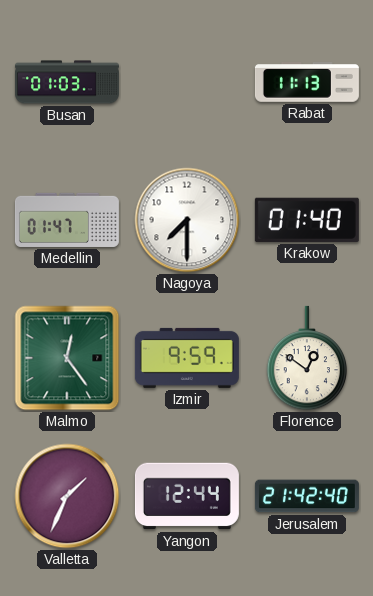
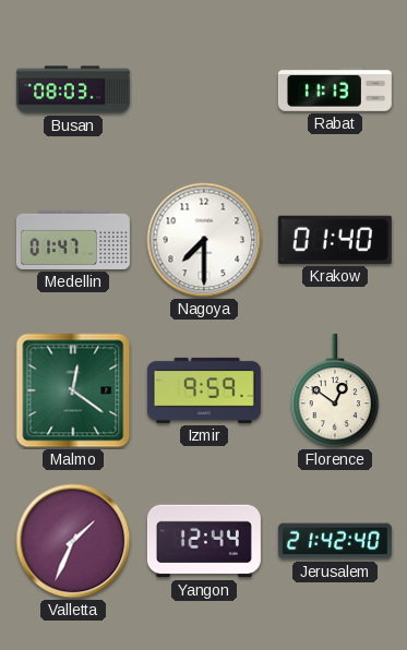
Busan: 01:03 -> 08:03
Malmo: 12:24 -> 12:21
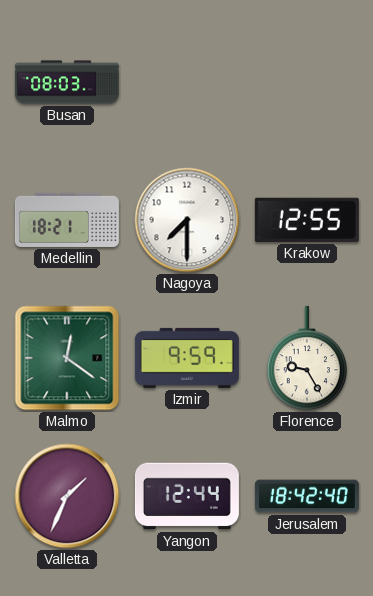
Rabat: 11:13 -> none
Medellin: 01:47 -> 18:21
Krakow: 01:40 -> 12:55
Florence: 12:51 -> 9:25
Jerusalem: 21:42 -> 18:42
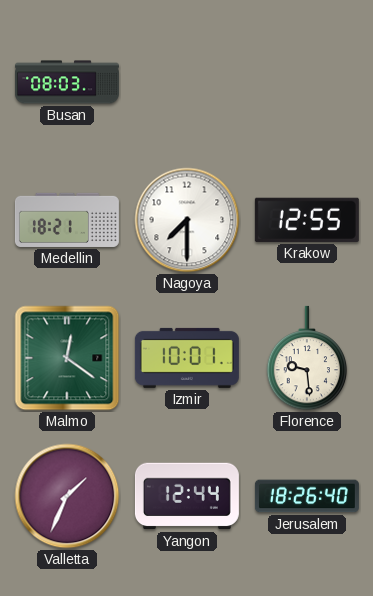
Izmir: 9:59 -> 10:01
Florence: 9:25 -> 9:29
Jerusalem: 18:42 -> 18:26
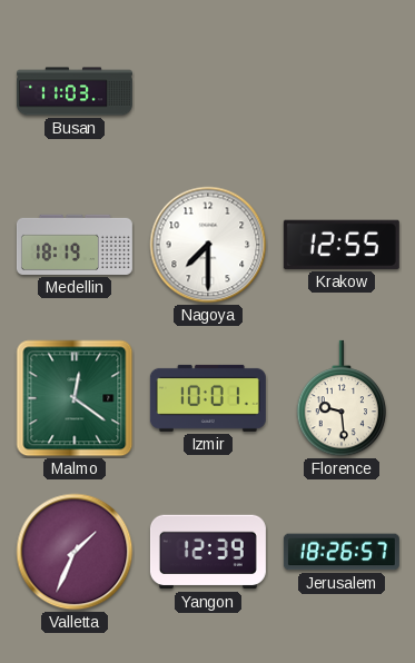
Busan: 08:03 -> 11:03
Medellin: 18:21 -> 18:19
Yangon: 12:44 -> 12:39
Jerusalem: 18:26:40 -> 18:26:57
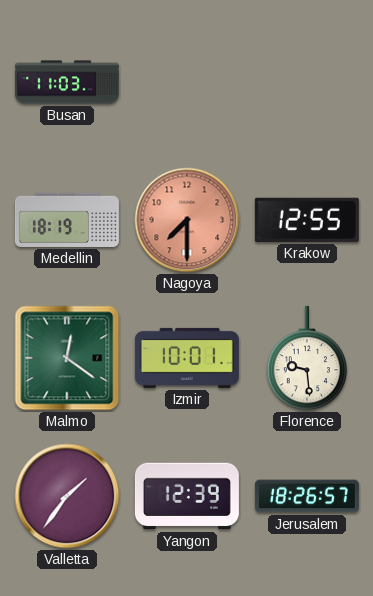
Nagoya dial: white -> salmon
Valletta: 1:34 -> 1:36
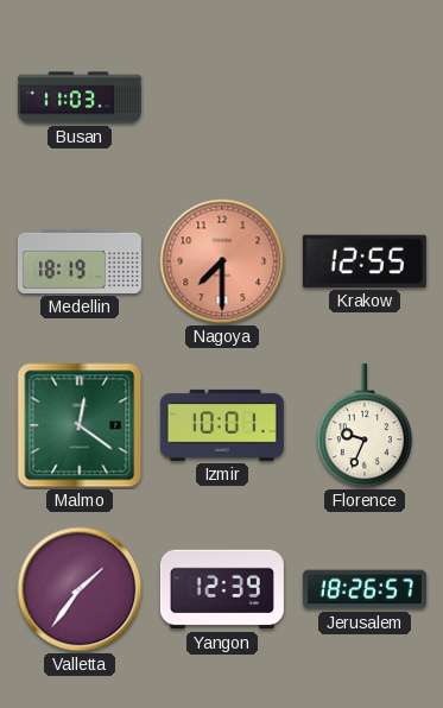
Florence: 9:29 -> 9:34
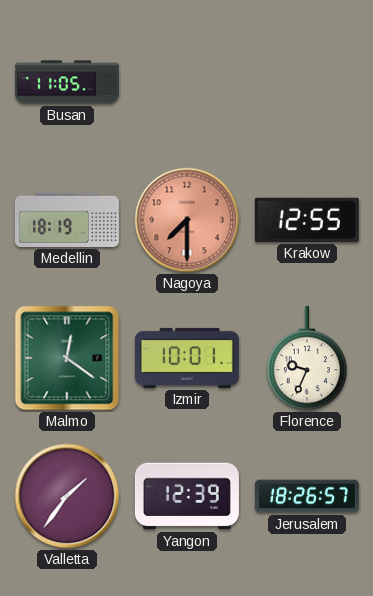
Busan: 11:03 -> 11:05
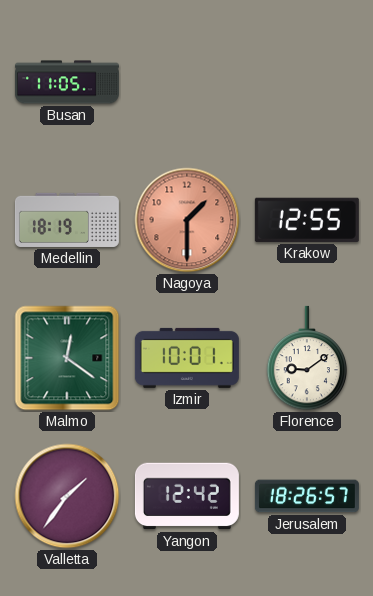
Nagoya: 7:30 -> 1:30
Florence: 9:34 -> 9:09
Yangon: 12:39 -> 12:42
